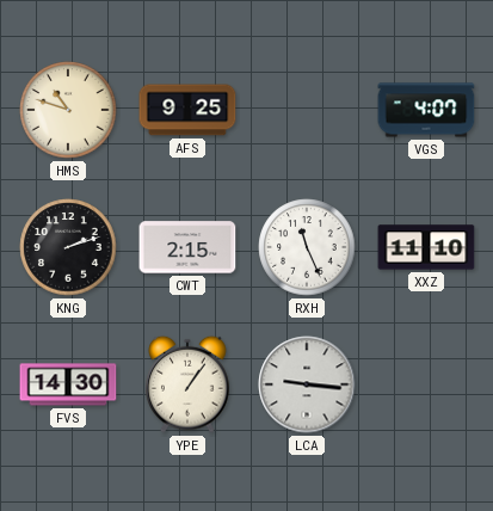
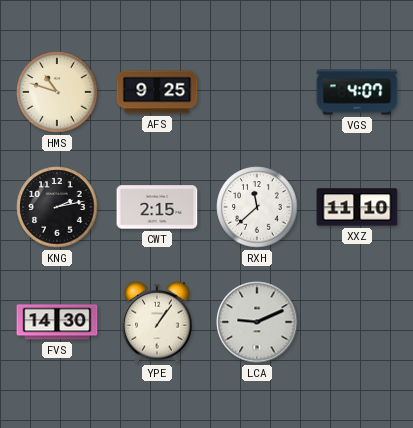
KNG: 2:12 -> 2:13
RXH: 11:26 -> 11:38
LCA: 9:16 -> 9:11
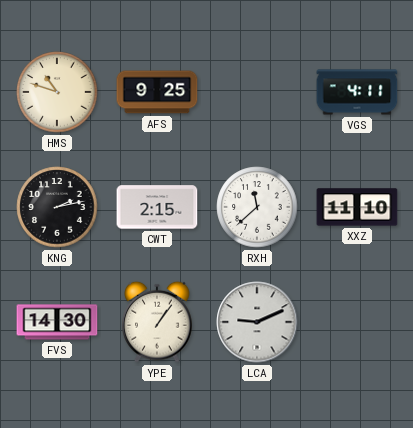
VGS: 4:07 -> 4:11
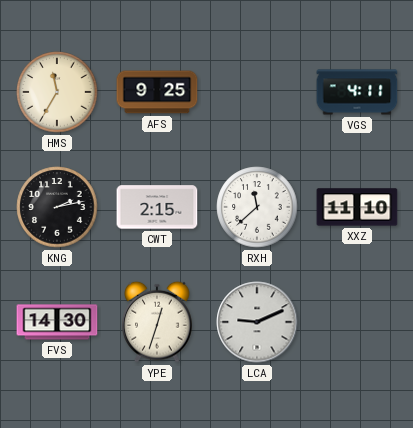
HMS: 10:48 -> 11:35
YPE: 1:06 -> 12:33
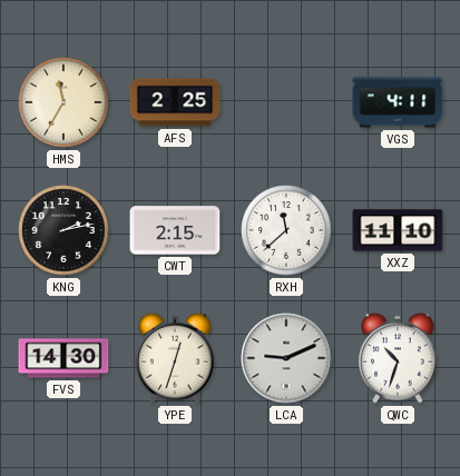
AFS: 9:25 -> 2:25
QWC: none -> 10:33
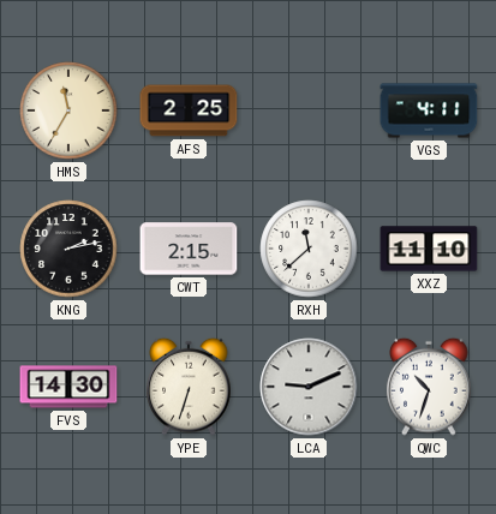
YPE: 12:33 -> 6:33
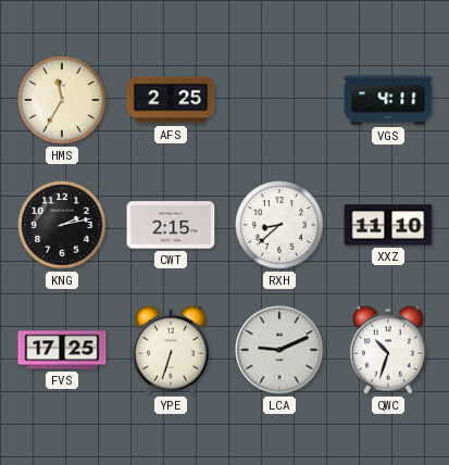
RXH: 11:38 -> 8:38
FVS: 14:30 -> 17:25
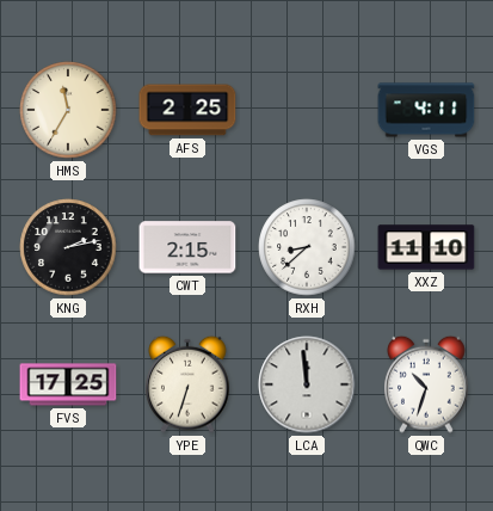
LCA: 9:11 -> 11:59
